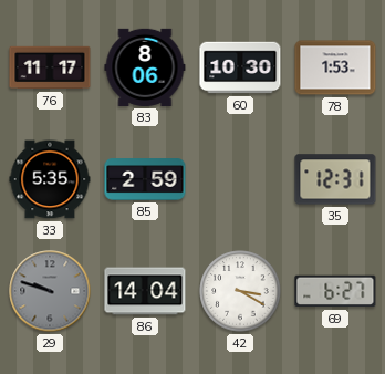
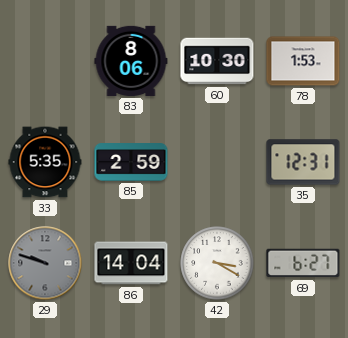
76: 11:17 -> none
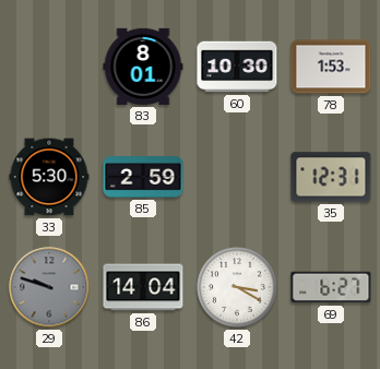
83: 8:06 -> 8:01
33: 5:35 -> 5:30
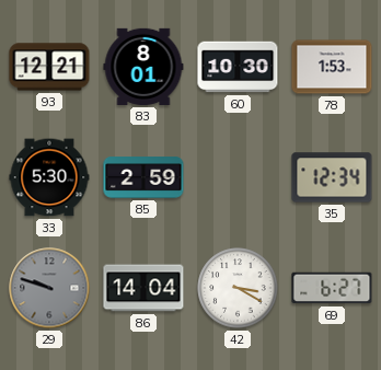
93: none -> 12:21
35: 12:31 -> 12:34
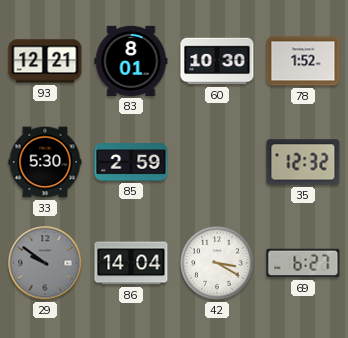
78: 1:53 -> 1:52
35: 12:34 -> 12:32
29: 9:48 -> 9:51
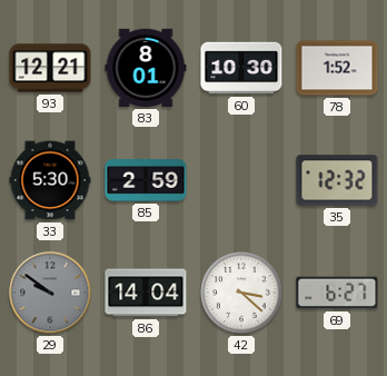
42: 3:20 -> 3:22
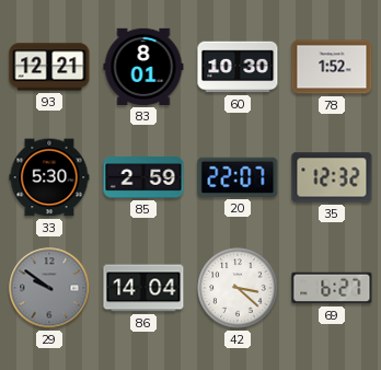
20: none -> 22:07
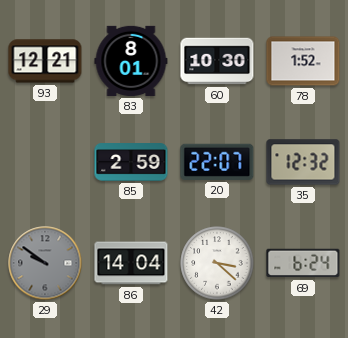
33: 5:30 -> none
69: 6:27 -> 6:24
